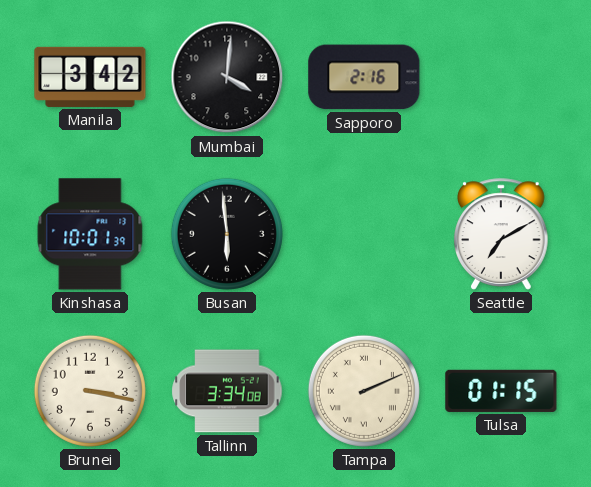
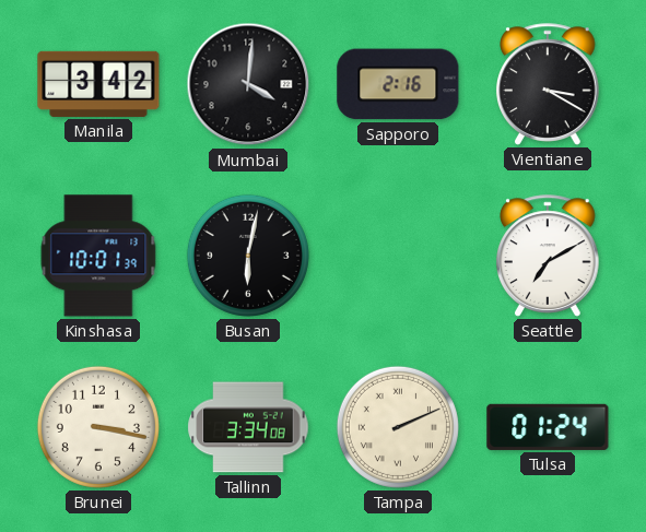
Vientiane: none -> 3:20
Busan: 5:59 -> 6:02
Tulsa: 01:15 -> 01:24
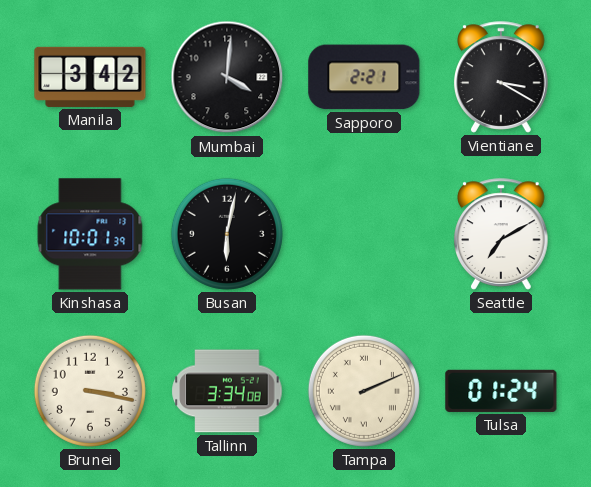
Sapporo: 2:16 -> 2:21
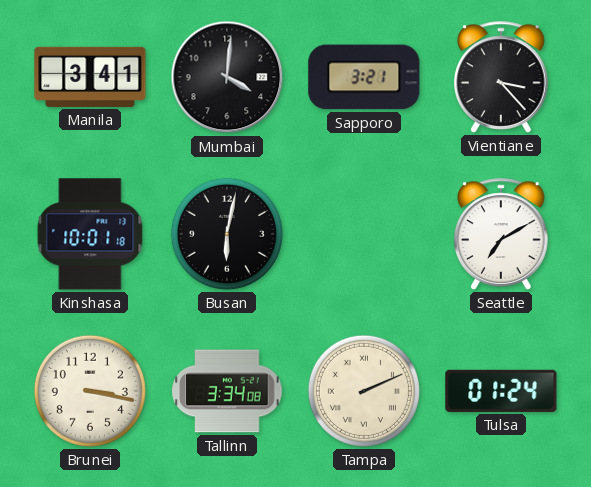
Manila: 3:42 -> 3:41
Sapporo: 2:21 -> 3:21
Vientiane: 3:20 -> 3:23
Kinshasa: 10:01:39 -> 10:01:18
